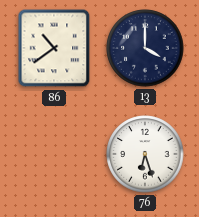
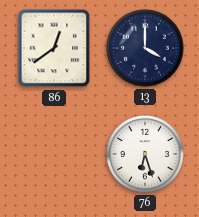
86: 10:39 -> 12:39
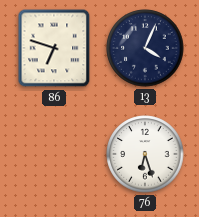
86: 12:39 -> 6:48
13: 4:00 -> 4:04
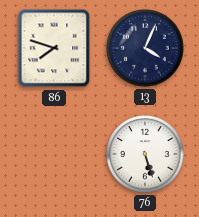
86: 6:48 -> 7:48
76: 6:27 -> 5:27
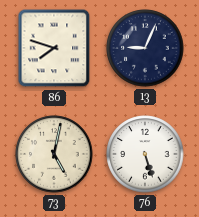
13: 4:04 -> 9:04
73: none -> 5:02
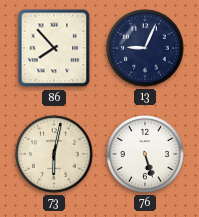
86: 7:48 -> 7:53
73: 5:02 -> 6:02
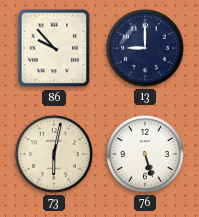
86: 7:53 -> 9:53
13: 9:04 -> 9:00
